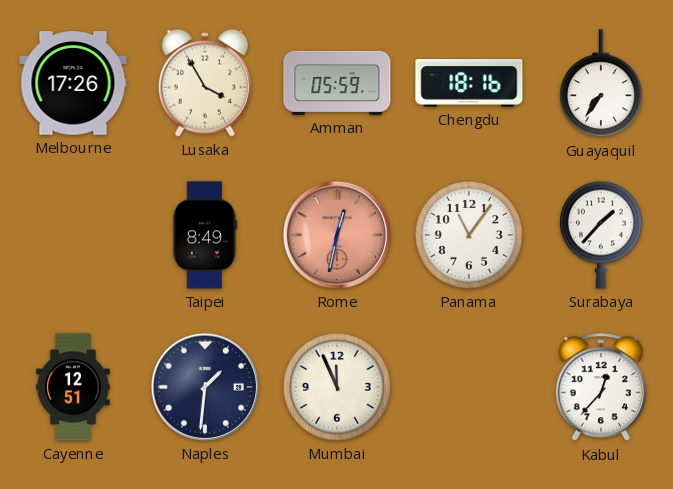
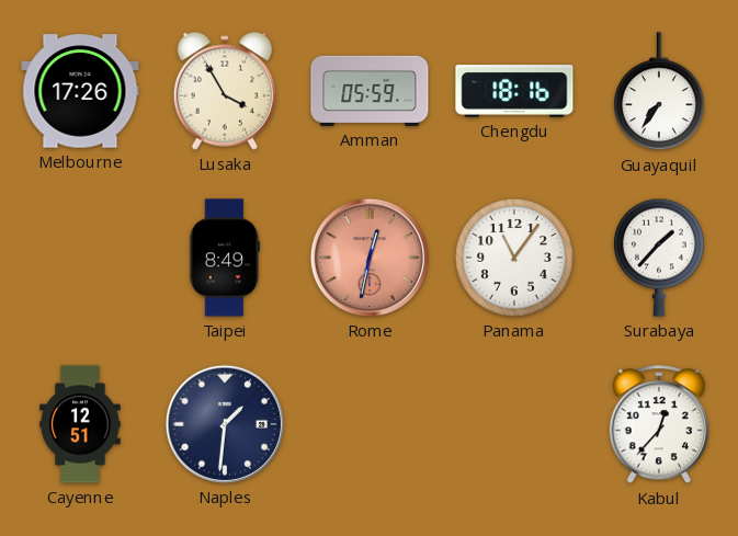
Mumbai: 11:56 -> none
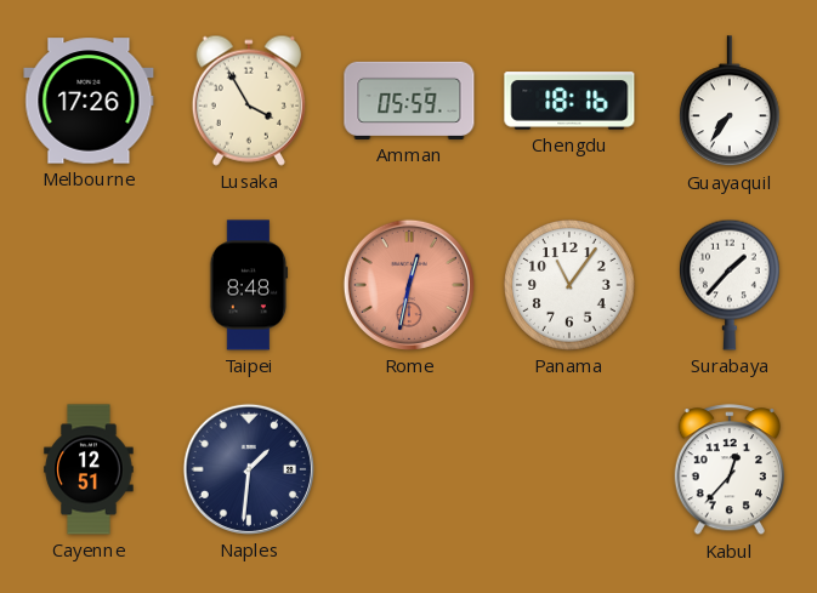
Taipei: 8:49 -> 8:48
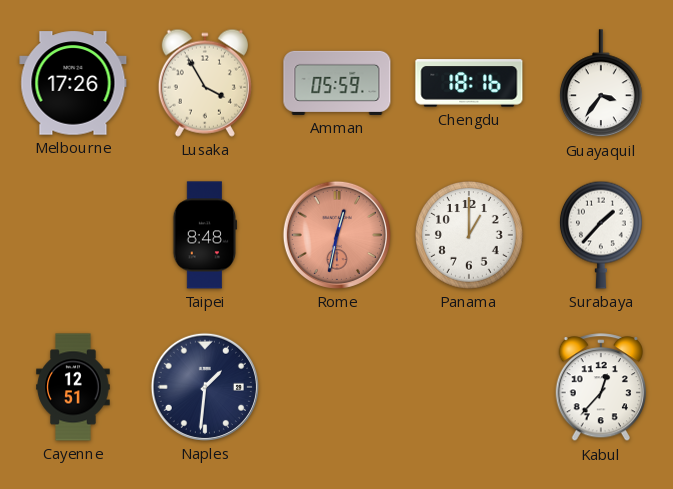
Guayaquil: 7:36 -> 3:36
Panama: 11:06 -> 1:00
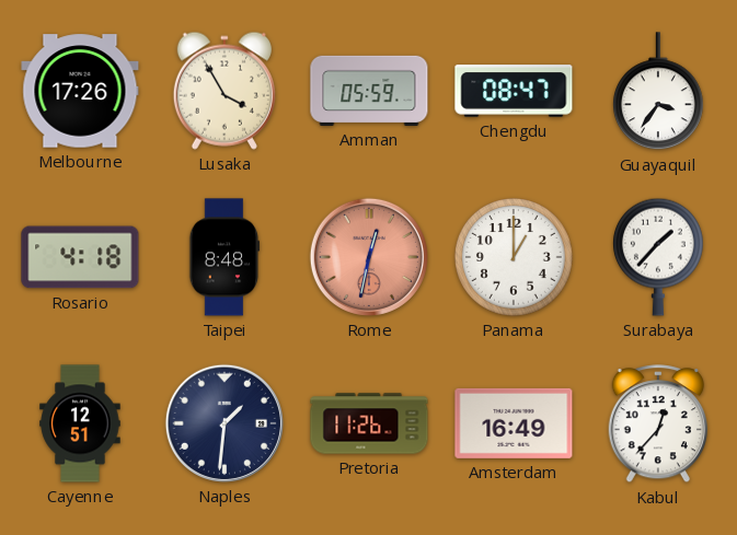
Chengdu: 18:16 -> 08:47
Rosario: none -> 4:18
Pretoria: none -> 11:26
Amsterdam: none -> 16:49
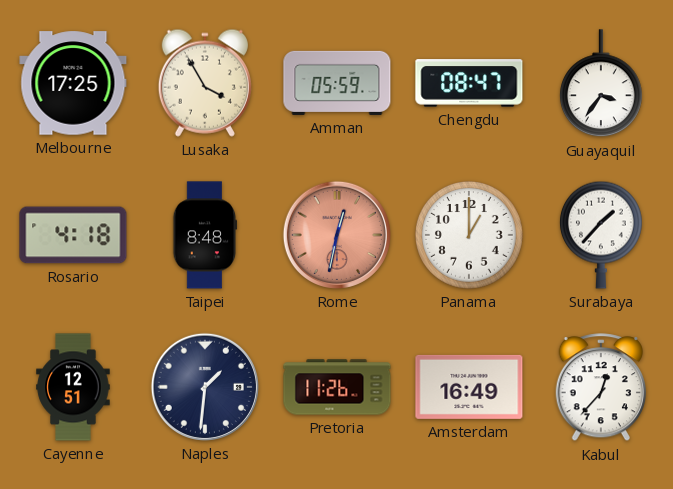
Melbourne: 17:26 -> 17:25
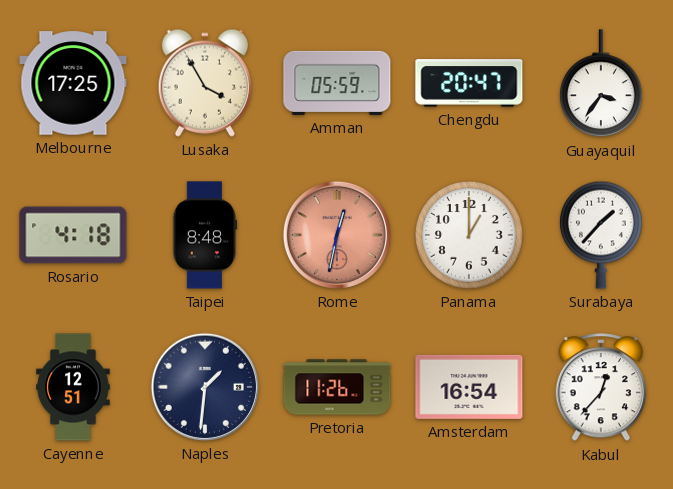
Chengdu: 08:47 -> 20:47
Amsterdam: 16:49 -> 16:54
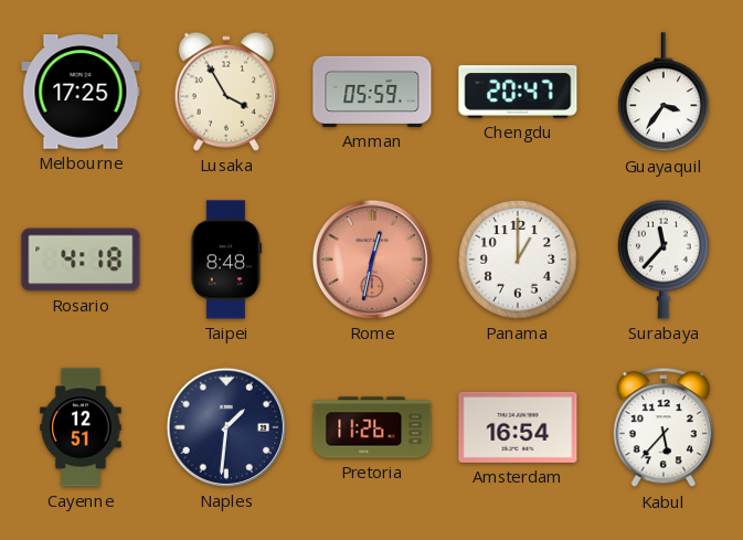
Surabaya: 1:37 -> 11:37
Kabul: 12:37 -> 5:37
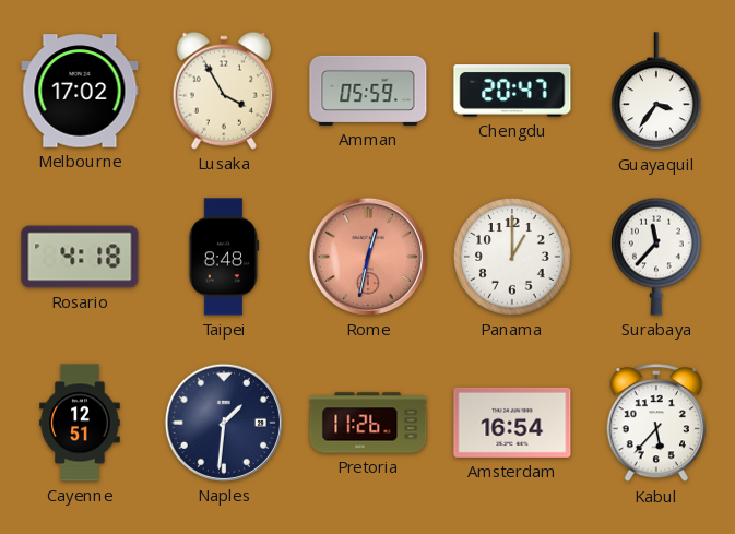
Melbourne: 17:25 -> 17:02
